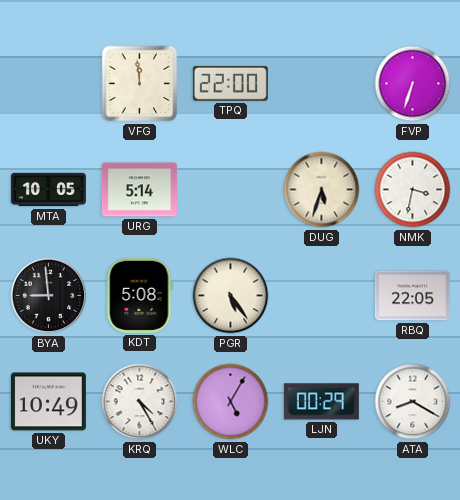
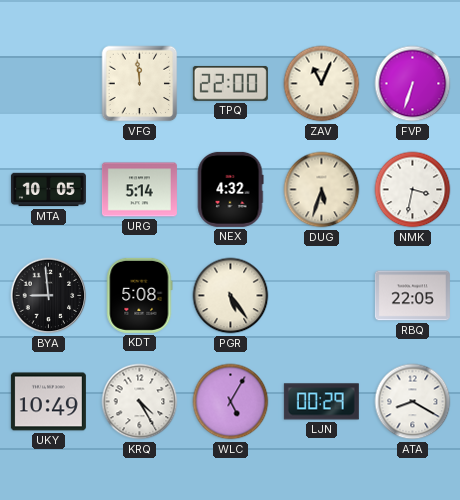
ZAV: none -> 11:04
NEX: none -> 4:32
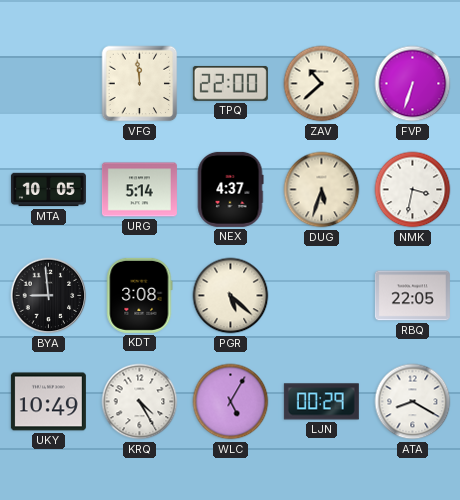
ZAV: 11:04 -> 10:38
NEX: 4:32 -> 4:37
KDT: 5:08 -> 3:08
PGR: 5:24 -> 5:22
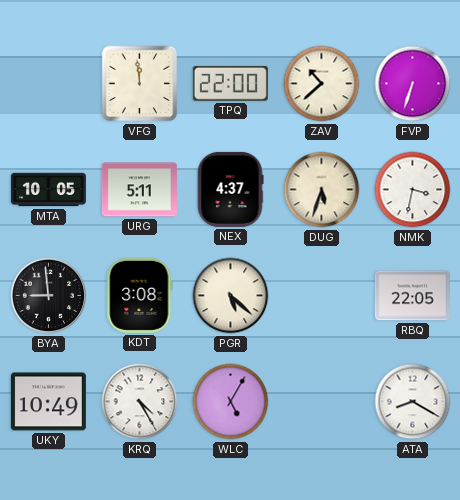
URG: 5:14 -> 5:11
LJN: 00:29 -> none
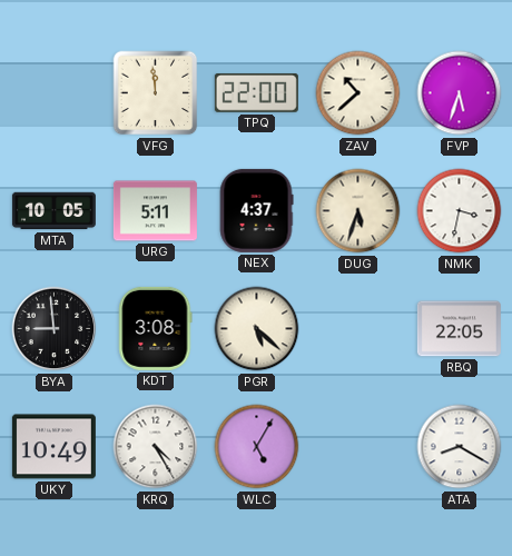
FVP: 6:33 -> 5:33
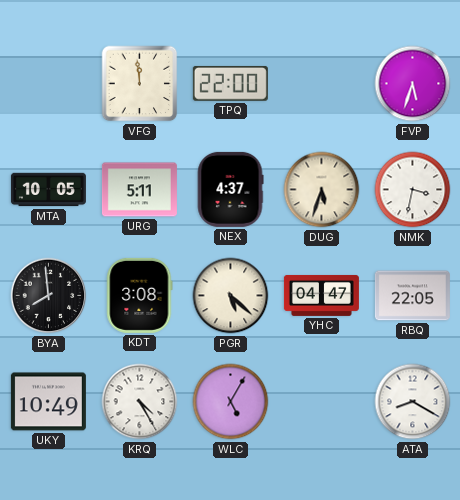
ZAV: 10:38 -> none
BYA: 8:59 -> 7:59
YHC: none -> 04:47
